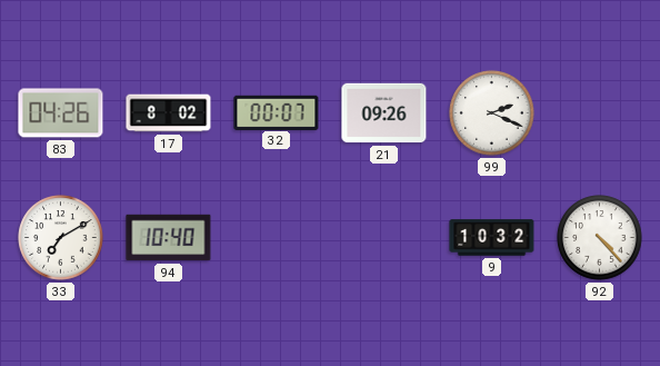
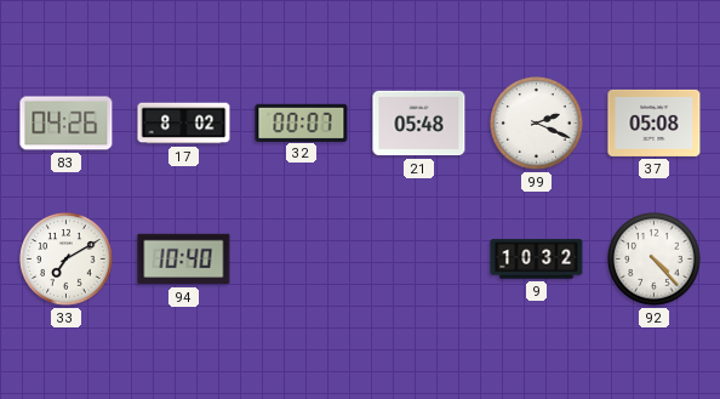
21: 09:26 -> 05:48
37: none -> 05:08
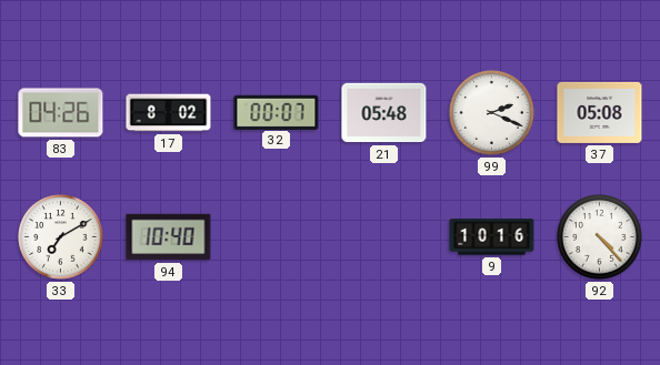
9: 10:32 -> 10:16
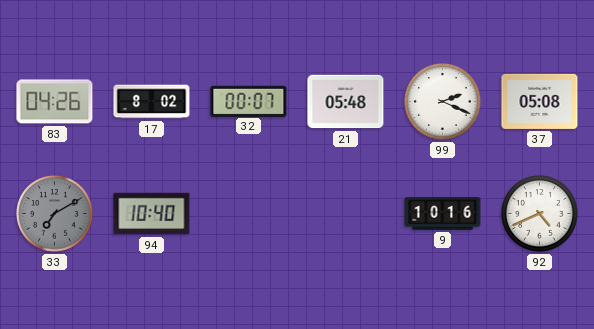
33 dial: white -> grey
92: 4:23 -> 4:41
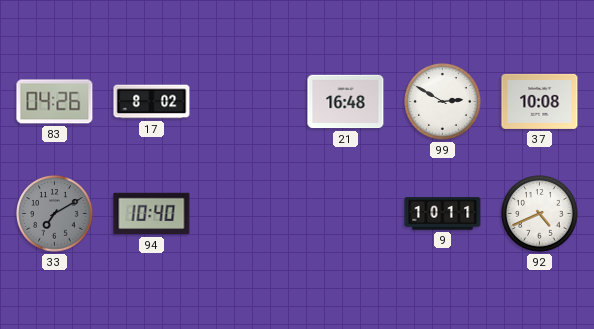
32: 00:07 -> none
21: 05:48 -> 16:48
99: 2:19 -> 2:50
37: 05:08 -> 10:08
9: 10:16 -> 10:11
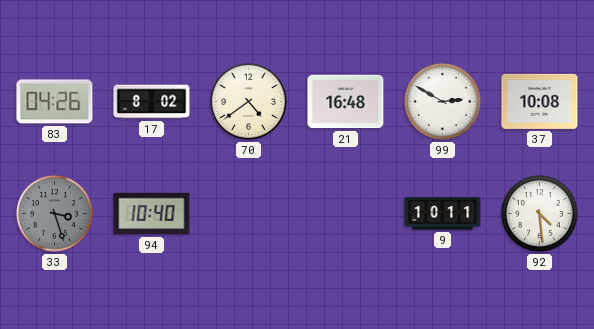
70: none -> 4:39
33: 7:10 -> 3:27
92: 4:41 -> 4:29
